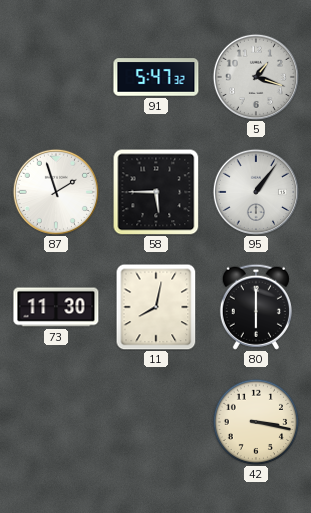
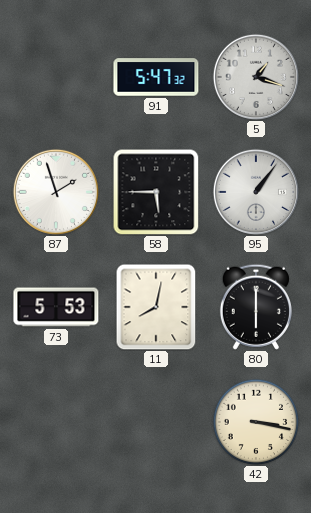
73: 11:30 -> 5:53
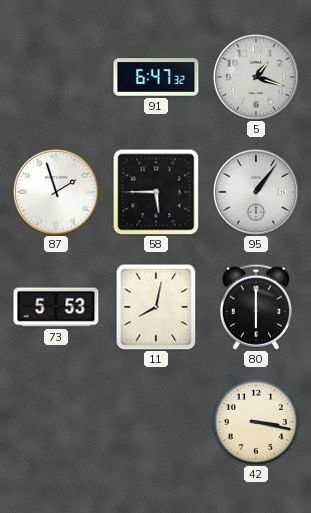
91: 5:47 -> 6:47
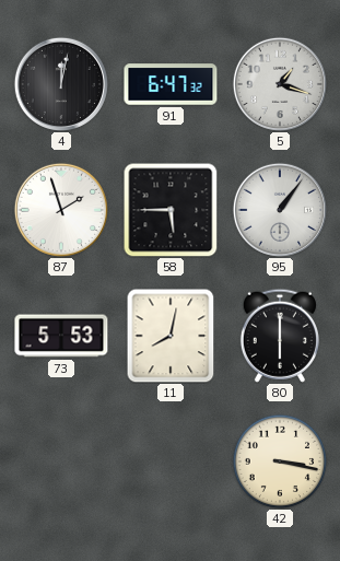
4: none -> 12:02
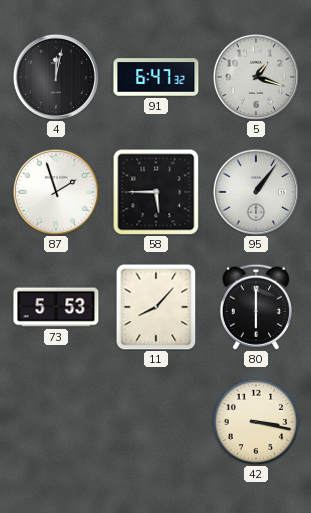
11: 8:02 -> 8:07
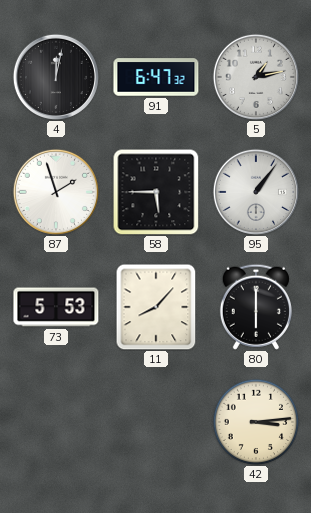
5: 1:18 -> 1:13
42: 3:17 -> 3:14
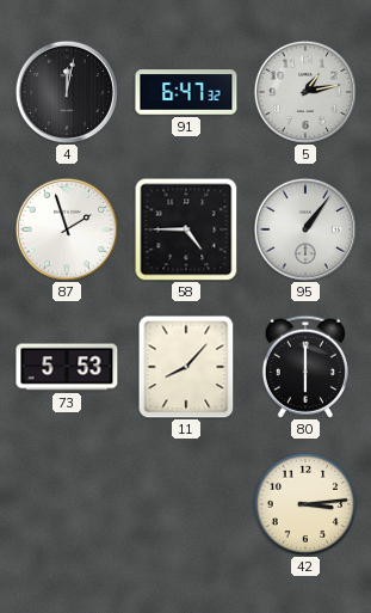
58: 5:45 -> 4:45
